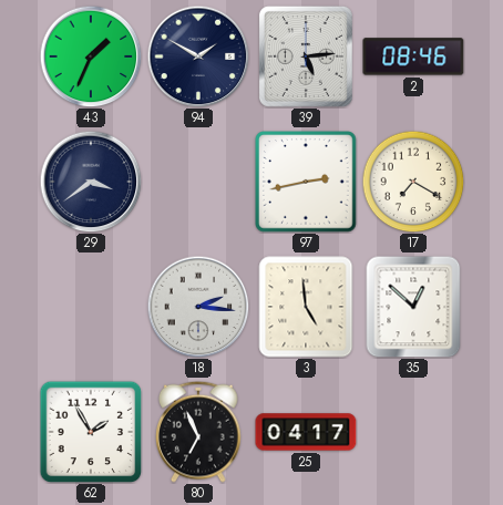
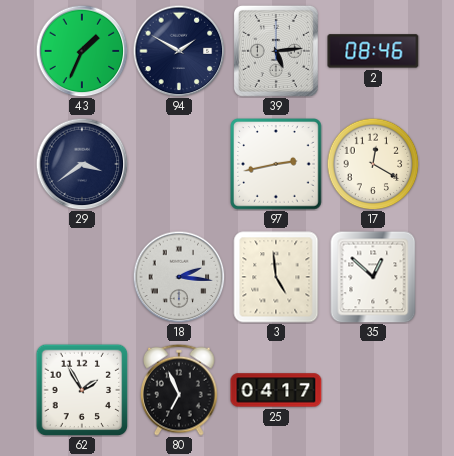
17: 7:20 -> 12:20
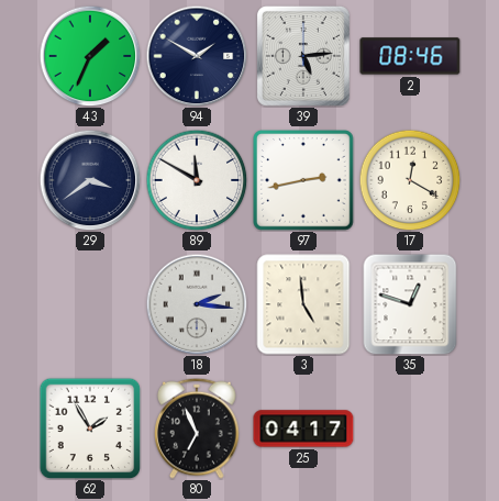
89: none -> 11:50
35: 12:52 -> 12:48
